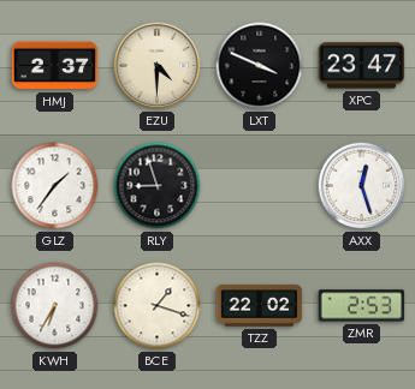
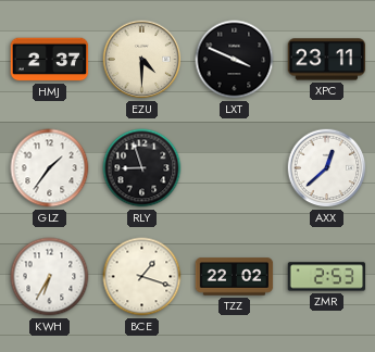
XPC: 23:47 -> 23:11
AXX: 12:27 -> 12:38
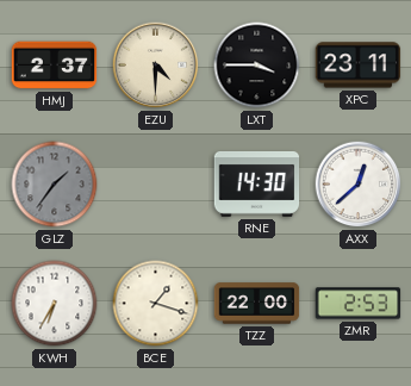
LXT: 3:49 -> 3:45
GLZ dial: white -> grey
RLY: 8:57 -> none
RNE: none -> 14:30
TZZ: 22:02 -> 22:00
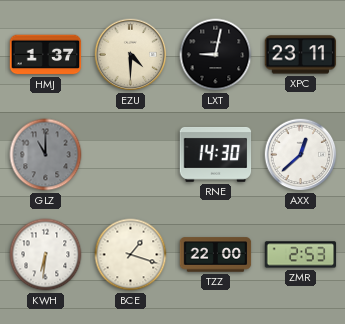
HMJ: 2:37 -> 1:37
LXT: 3:45 -> 9:02
GLZ: 1:36 -> 11:00
KWH: 6:35 -> 6:31
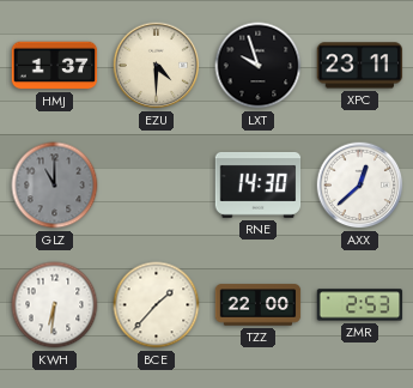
LXT: 9:02 -> 9:57
BCE: 1:18 -> 1:37
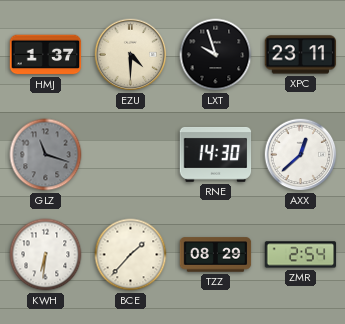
GLZ: 11:00 -> 11:18
TZZ: 22:00 -> 08:29
ZMR: 2:53 -> 2:54
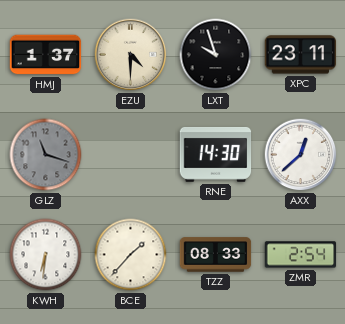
TZZ: 08:29 -> 08:33
